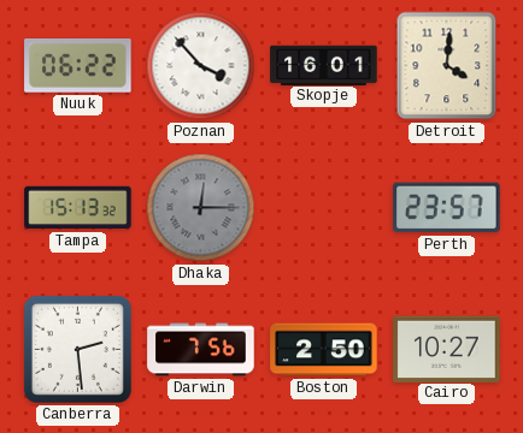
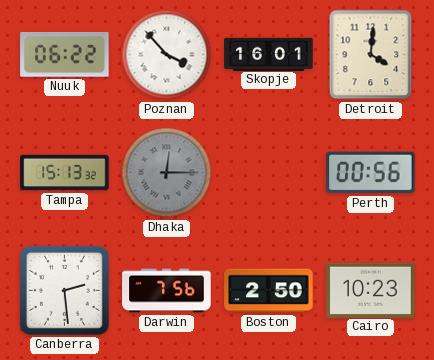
Perth: 23:57 -> 00:56
Cairo: 10:27 -> 10:23
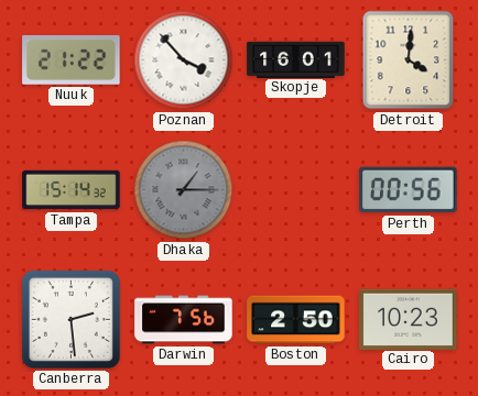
Nuuk: 06:22 -> 21:22
Tampa: 15:13 -> 15:14
Dhaka: 12:15 -> 1:15
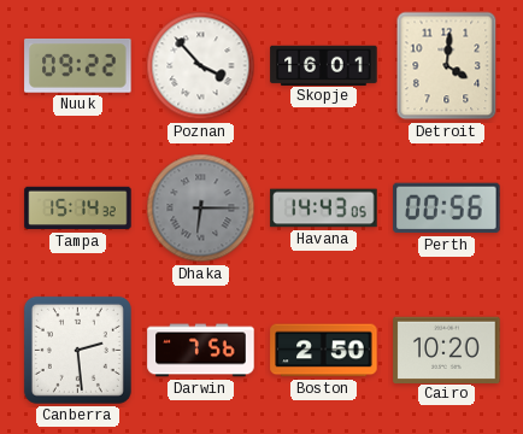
Nuuk: 21:22 -> 09:22
Dhaka: 1:15 -> 6:15
Havana: none -> 14:43
Cairo: 10:23 -> 10:20
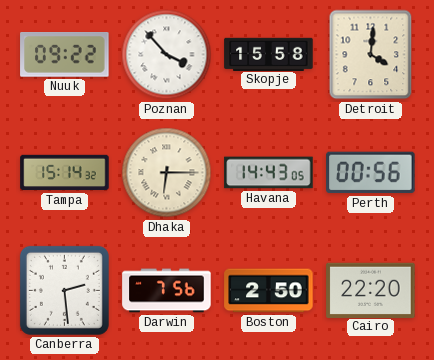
Skopje: 16:01 -> 15:58
Dhaka dial: grey -> cream
Cairo: 10:20 -> 22:20
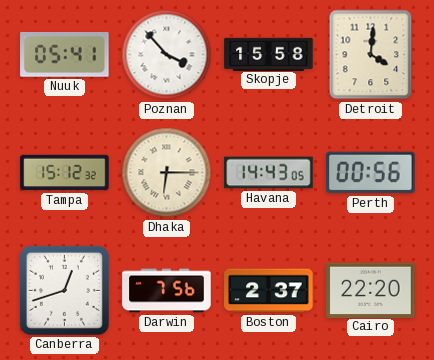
Nuuk: 09:22 -> 05:41
Tampa: 15:14 -> 15:12
Canberra: 2:29 -> 12:42
Boston: 2:50 -> 2:37
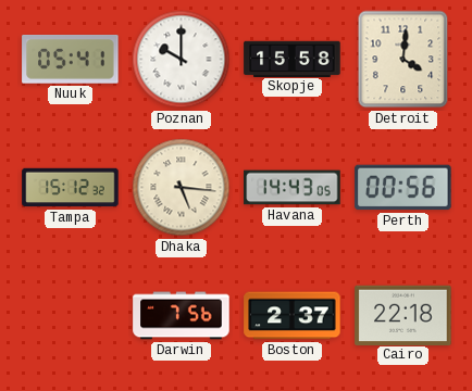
Poznan: 3:53 -> 10:00
Dhaka: 6:15 -> 5:16
Canberra: 12:42 -> none
Cairo: 22:20 -> 22:18
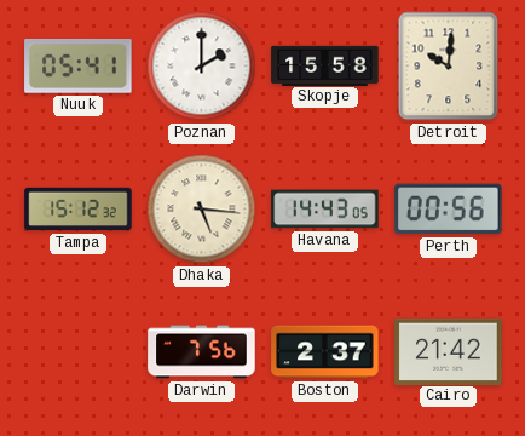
Poznan: 10:00 -> 2:00
Detroit: 4:01 -> 10:01
Cairo: 22:18 -> 21:42
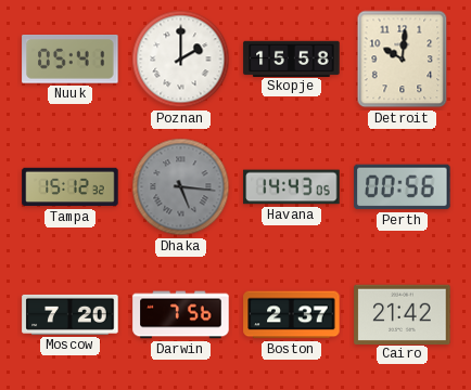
Dhaka dial: cream -> grey
Moscow: none -> 7:20
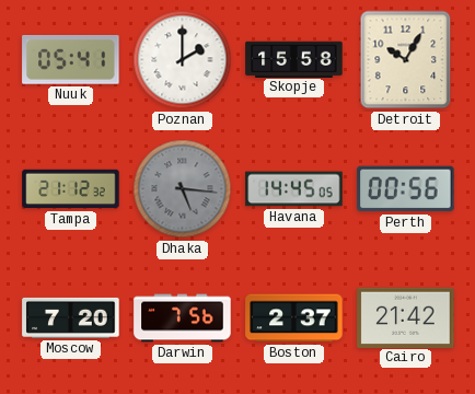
Detroit: 10:01 -> 10:05
Tampa: 15:12 -> 21:12
Havana: 14:43 -> 14:45
